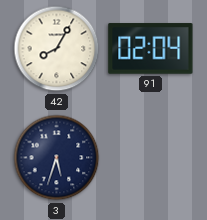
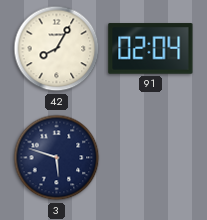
3: 5:33 -> 5:48
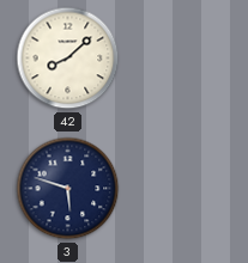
42: 8:05 -> 8:08
91: 02:04 -> none
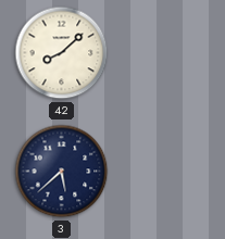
3: 5:48 -> 5:38
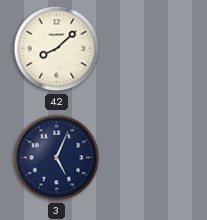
3: 5:38 -> 5:04
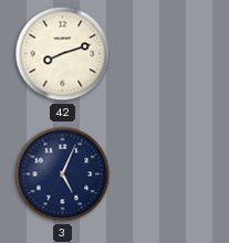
42: 8:08 -> 8:12
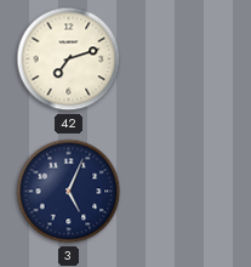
42: 8:12 -> 7:12
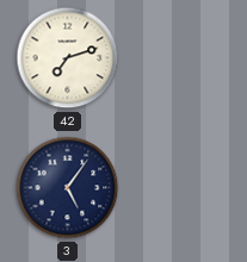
3: 5:04 -> 5:06
